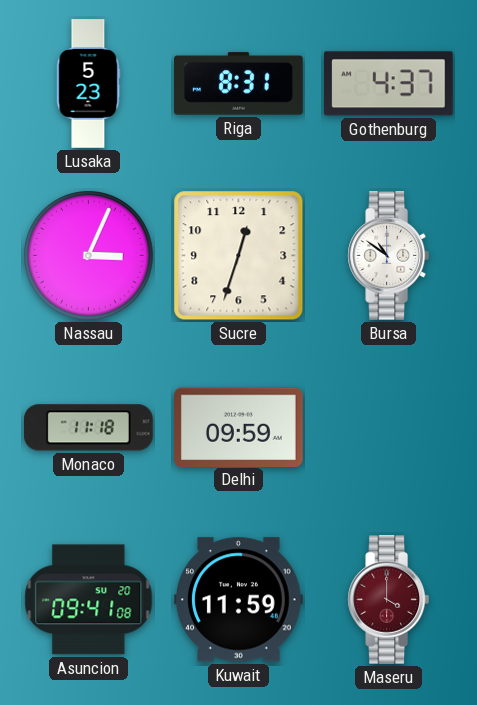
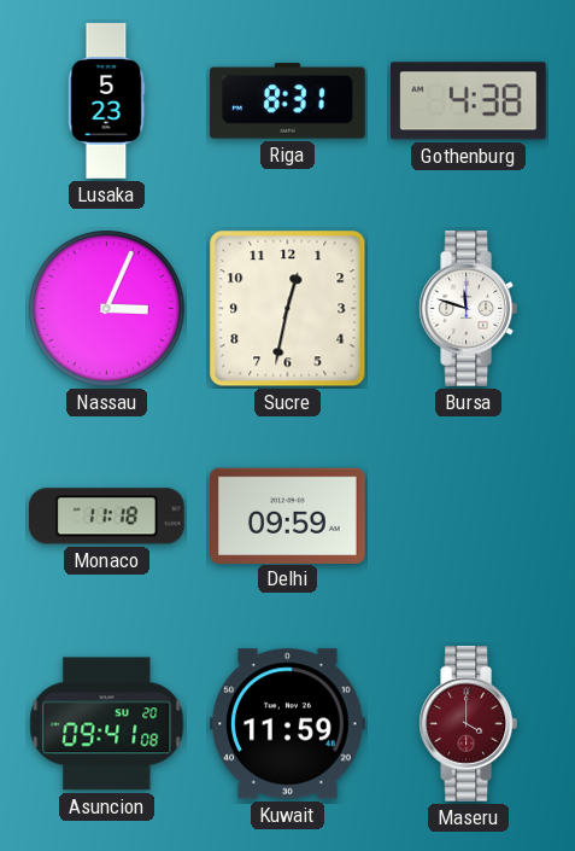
Gothenburg: 4:37 -> 4:38
Sucre: 12:33 -> 12:32
Bursa: 10:51 -> 11:48
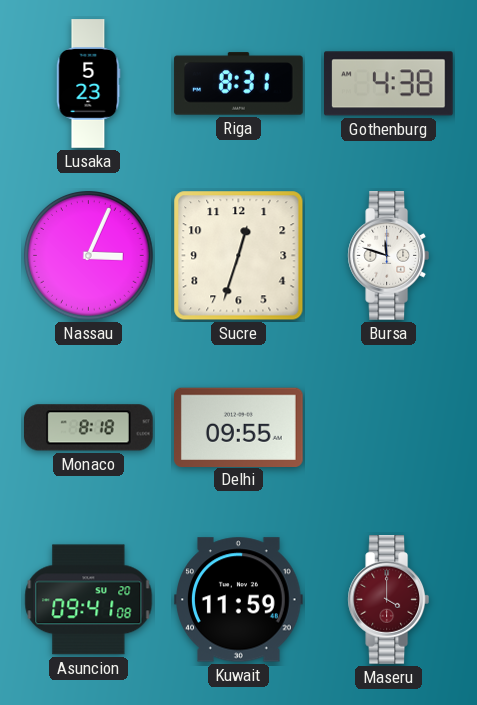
Sucre: 12:32 -> 12:33
Monaco: 11:18 -> 8:18
Delhi: 09:59 -> 09:55
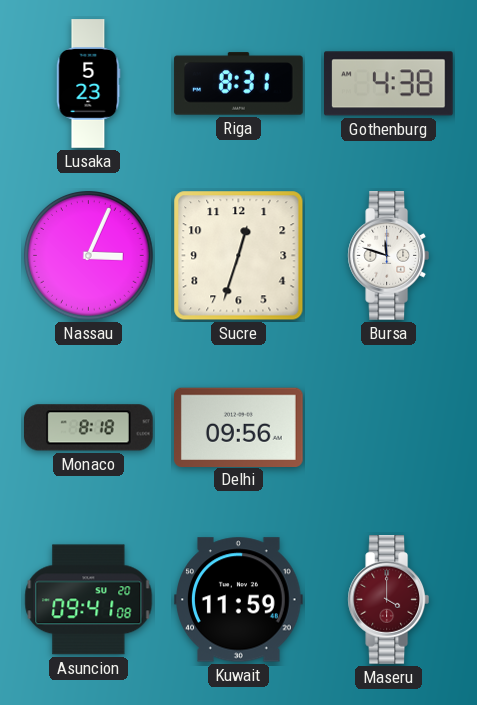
Delhi: 09:55 -> 09:56
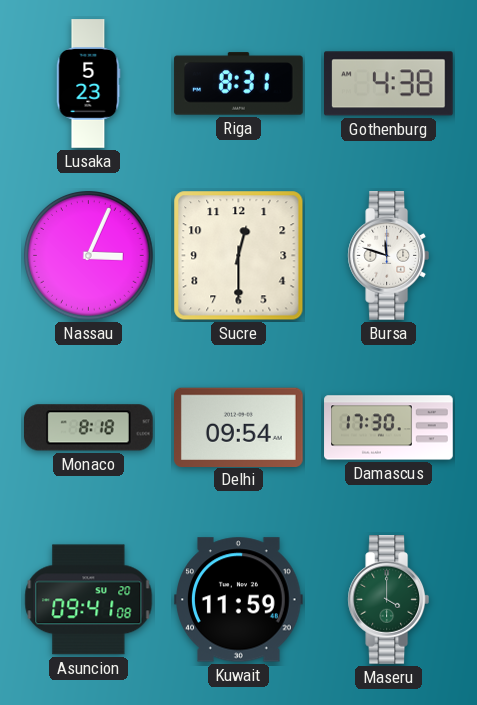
Sucre: 12:33 -> 12:30
Delhi: 09:56 -> 09:54
Damascus: none -> 17:30
Maseru dial: burgundy -> green
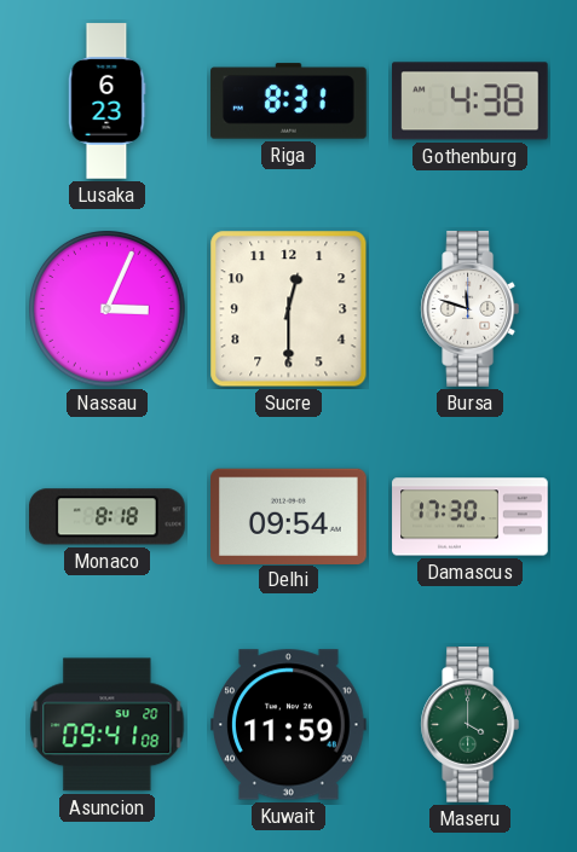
Lusaka: 5:23 -> 6:23
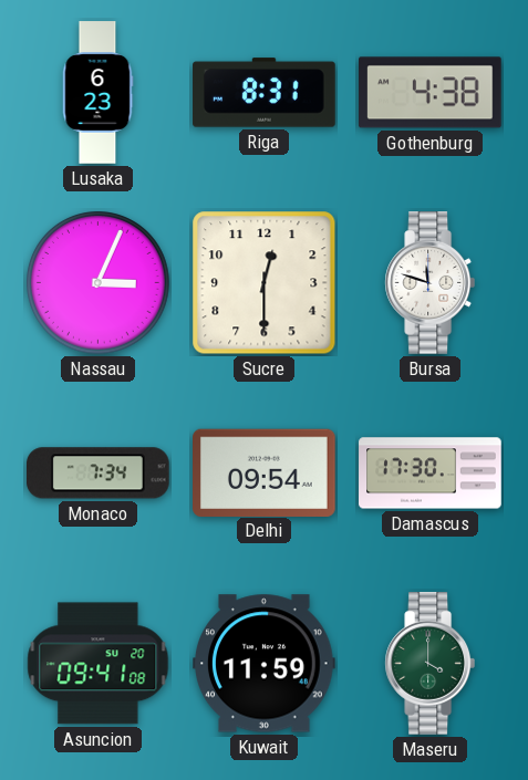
Monaco: 8:18 -> 7:34
